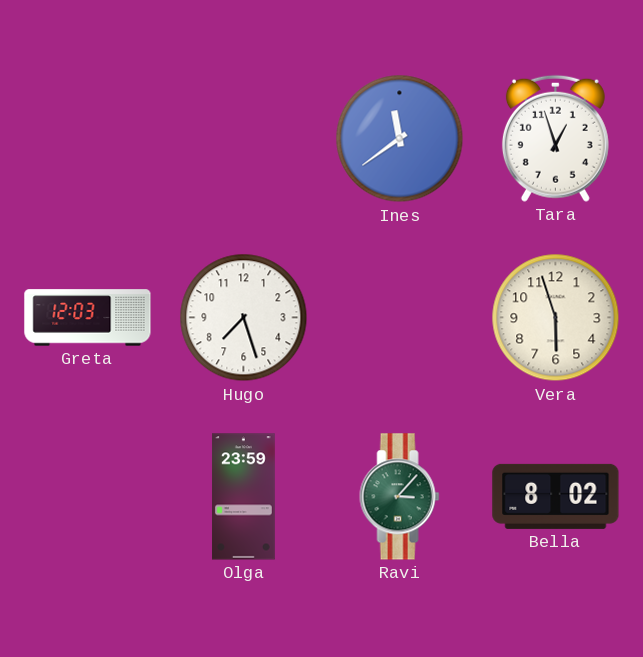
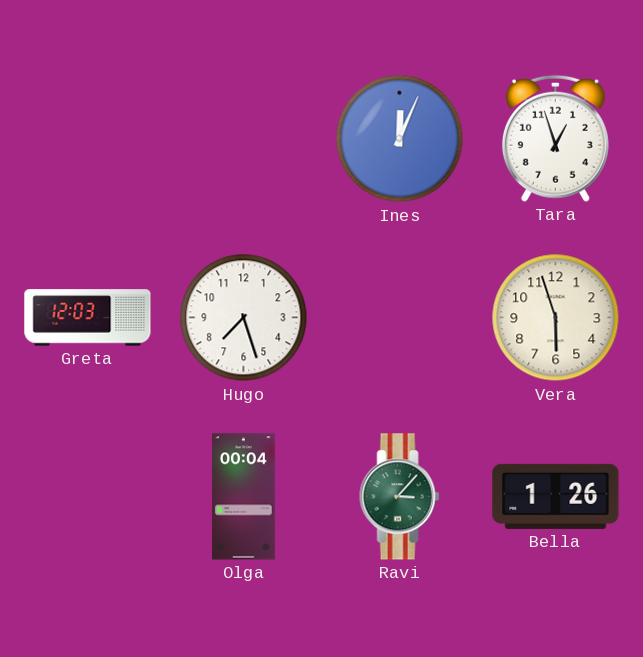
Ines: 11:39 -> 12:04
Olga: 23:59 -> 00:04
Bella: 8:02 -> 1:26
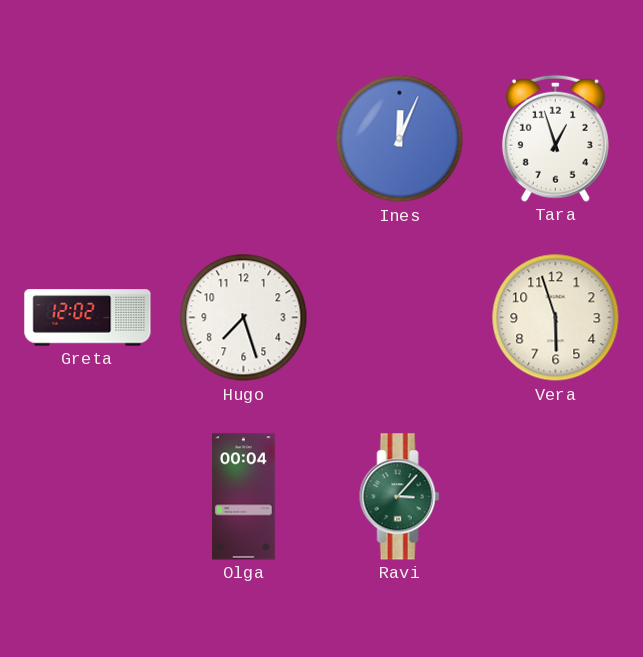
Greta: 12:03 -> 12:02
Bella: 1:26 -> none
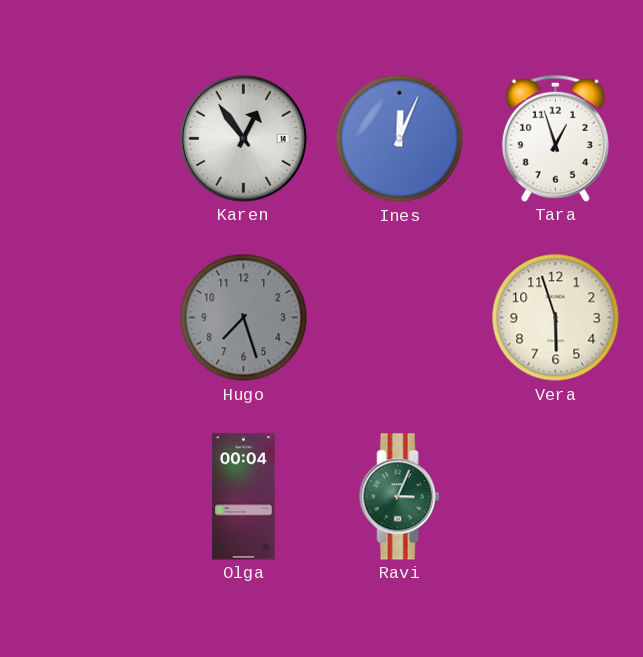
Karen: none -> 12:54
Greta: 12:02 -> none
Hugo dial: white -> grey
Ravi: 3:07 -> 3:04
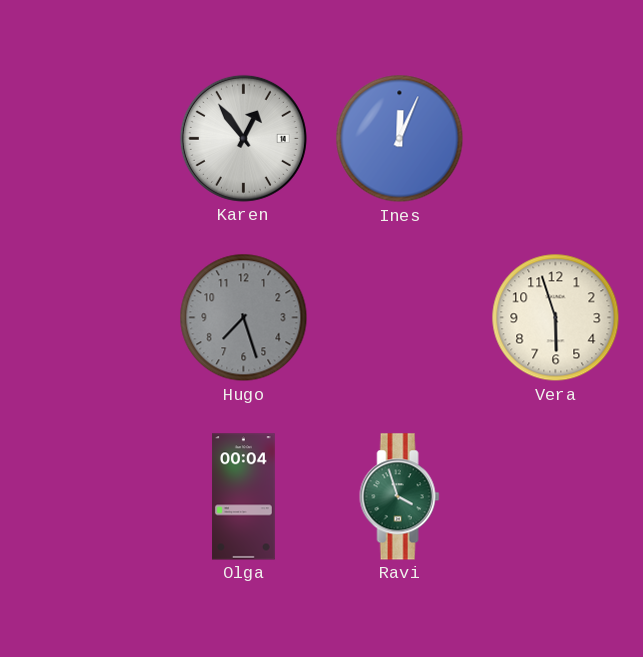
Tara: 12:57 -> none
Ravi: 3:04 -> 3:57
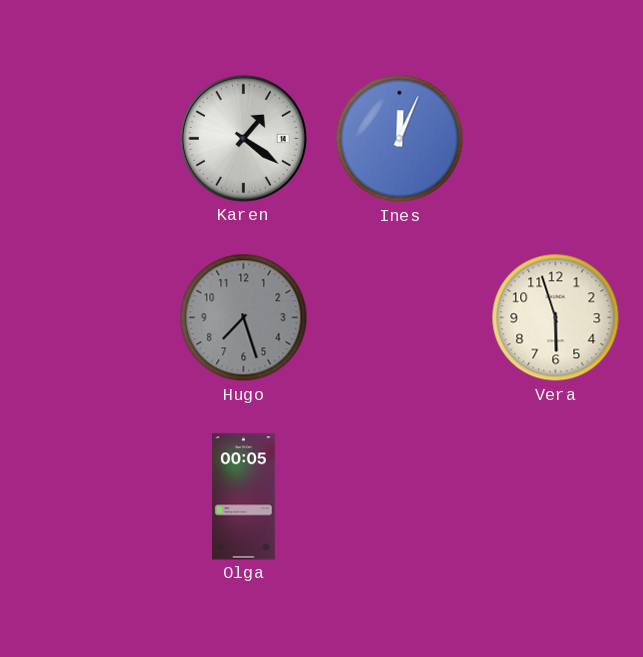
Karen: 12:54 -> 1:21
Olga: 00:04 -> 00:05
Ravi: 3:57 -> none
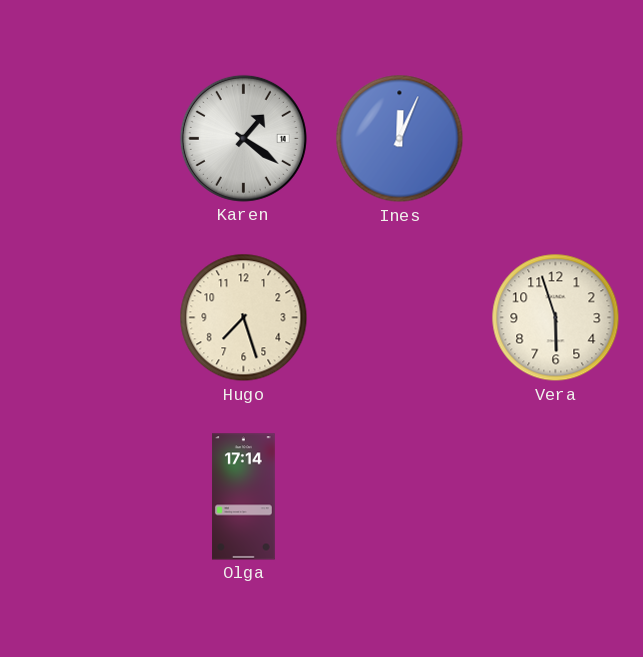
Hugo dial: grey -> cream
Olga: 00:05 -> 17:14
